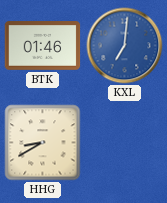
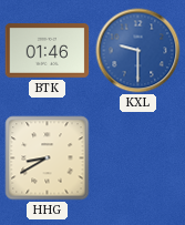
KXL: 7:01 -> 9:30
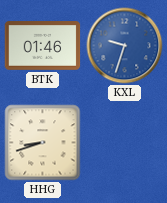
KXL: 9:30 -> 9:33
HHG: 8:40 -> 8:42
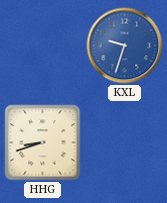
BTK: 01:46 -> none
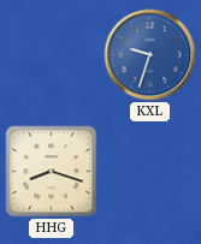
HHG: 8:42 -> 8:18
